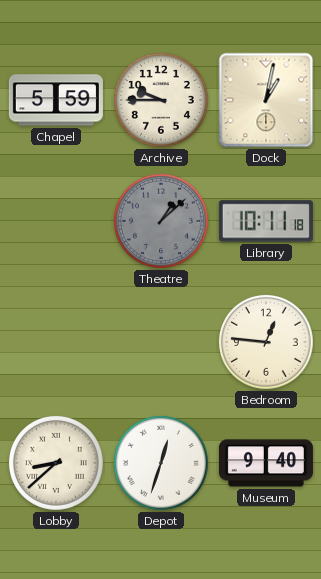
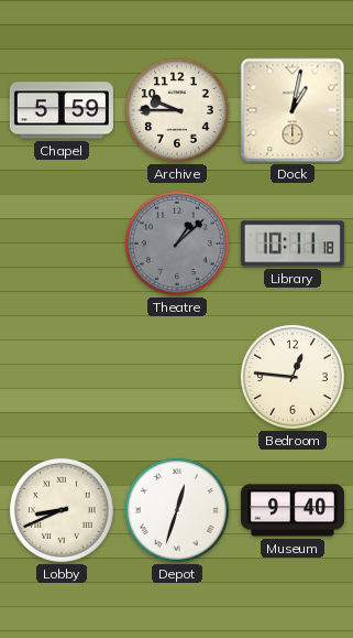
Lobby: 8:38 -> 8:41
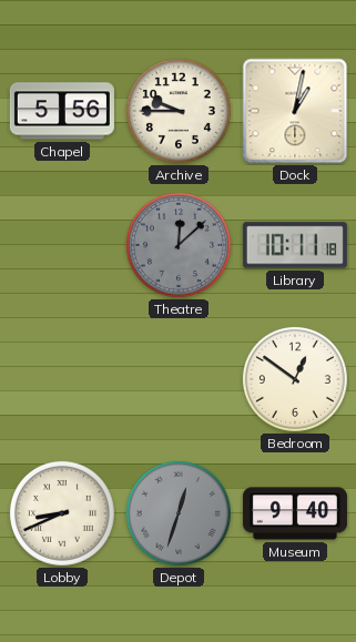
Chapel: 5:59 -> 5:56
Theatre: 1:08 -> 12:08
Bedroom: 12:46 -> 12:51
Depot dial: white -> grey
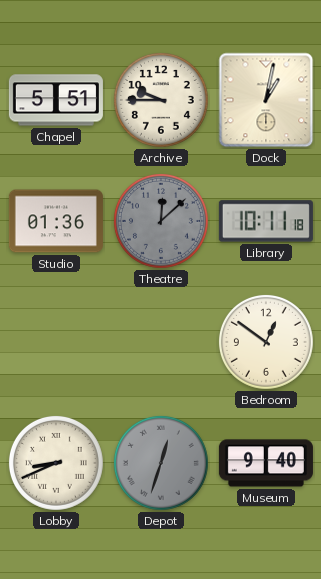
Chapel: 5:56 -> 5:51
Studio: none -> 01:36
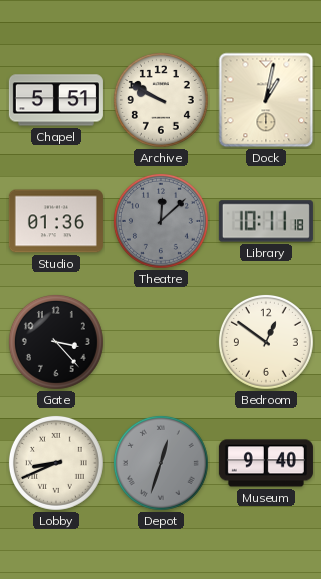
Archive: 9:45 -> 9:50
Gate: none -> 3:23
